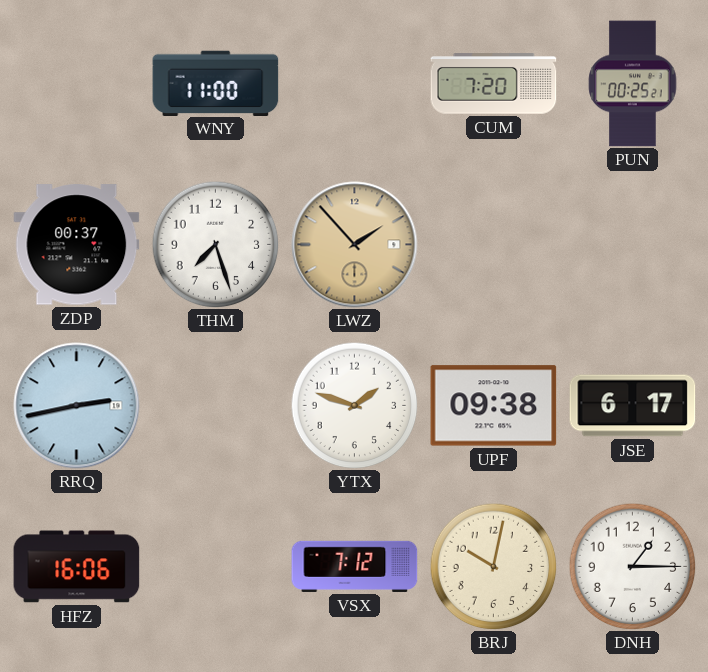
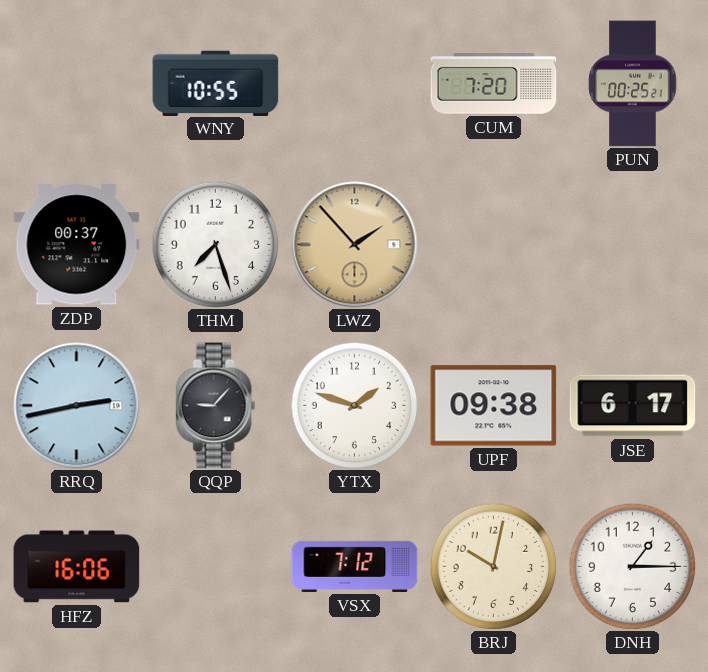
WNY: 11:00 -> 10:55
QQP: none -> 9:07
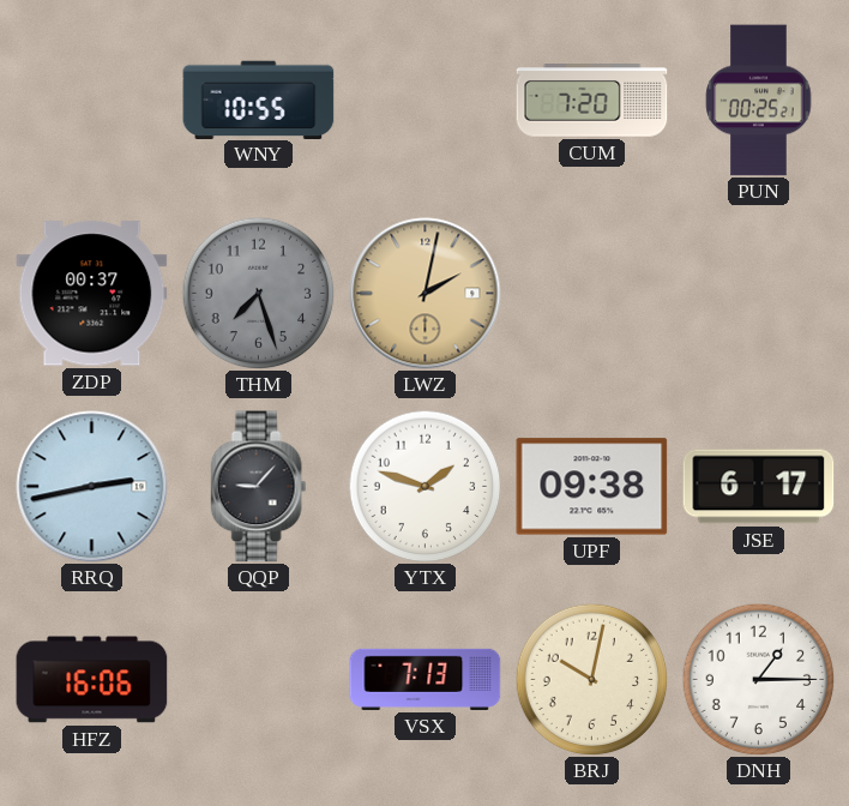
THM dial: white -> grey
LWZ: 1:53 -> 2:02
VSX: 7:12 -> 7:13
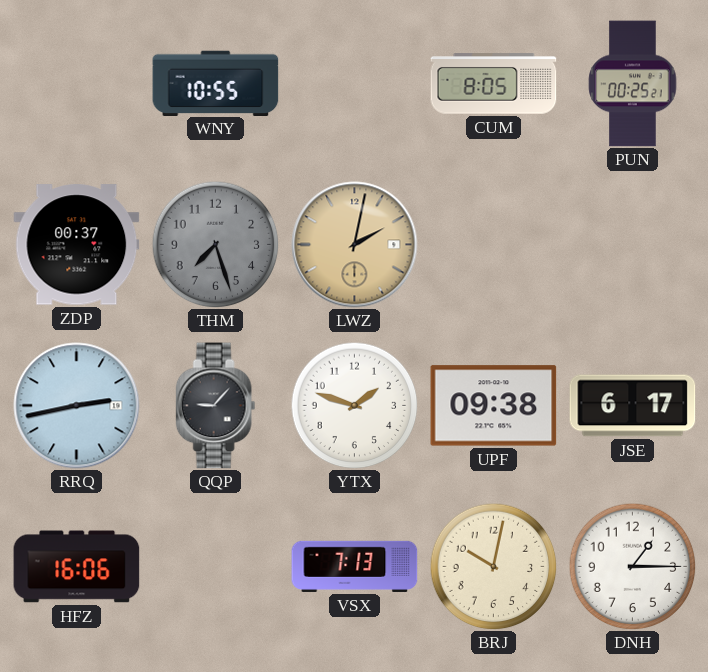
CUM: 7:20 -> 8:05
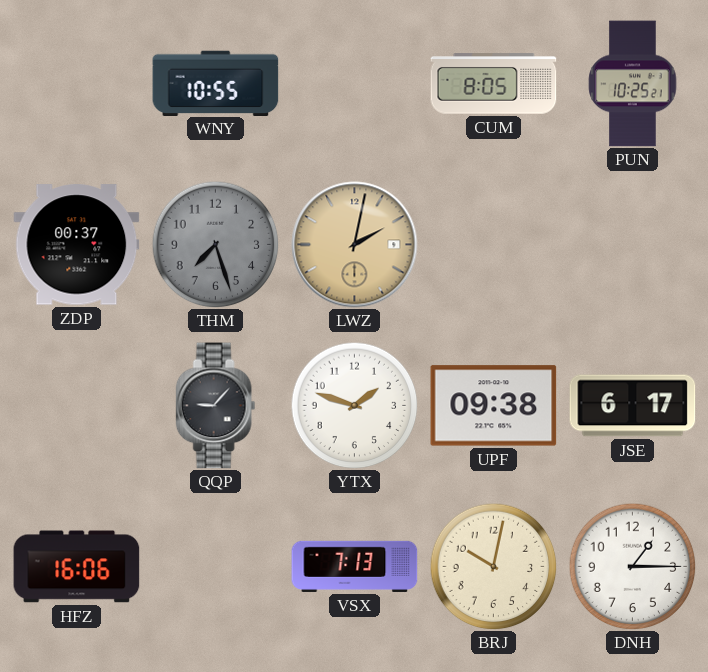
PUN: 00:25 -> 10:25
RRQ: 2:43 -> none
